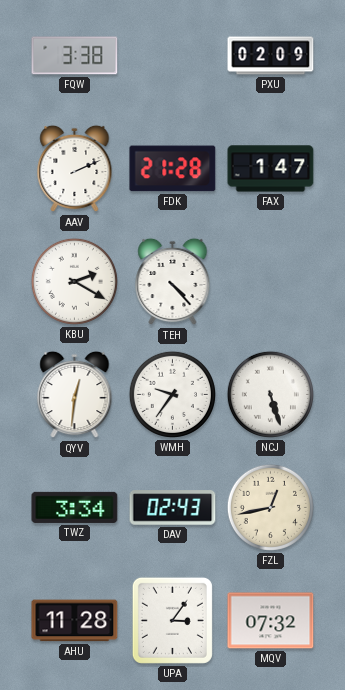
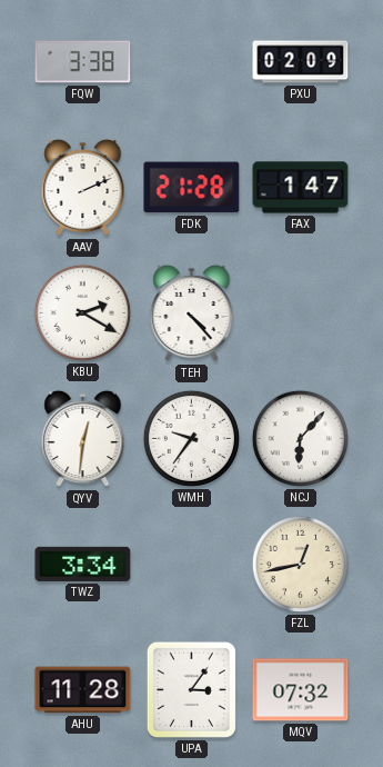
NCJ: 5:27 -> 6:07
DAV: 02:43 -> none
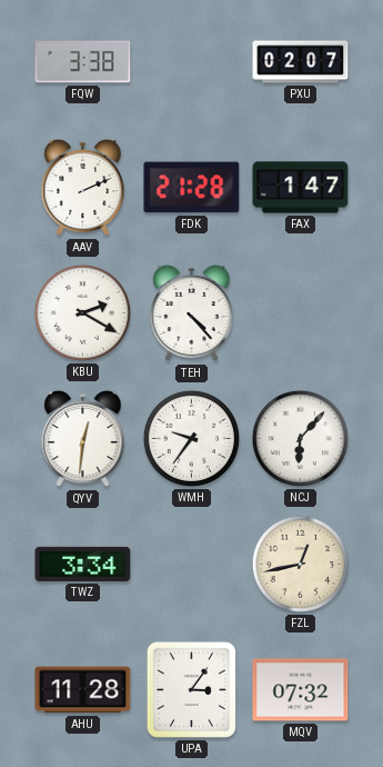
PXU: 02:09 -> 02:07
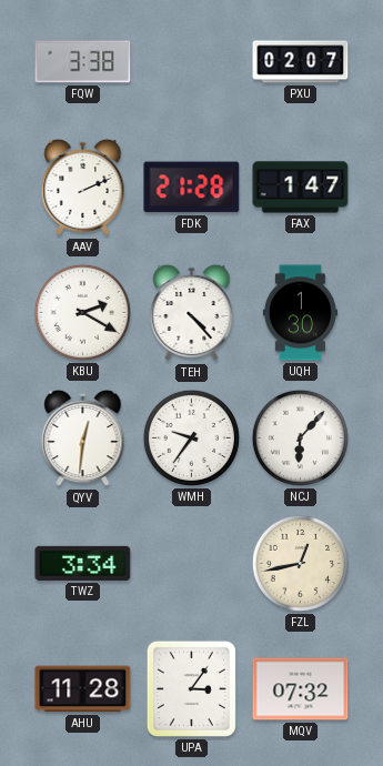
UQH: none -> 1:30
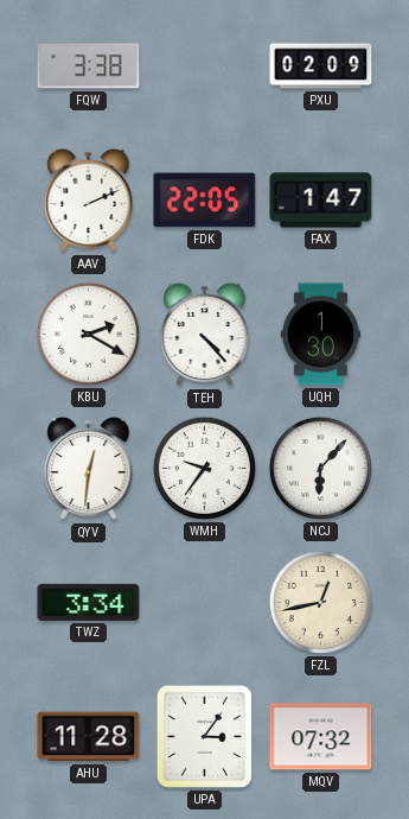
PXU: 02:07 -> 02:09
FDK: 21:28 -> 22:05
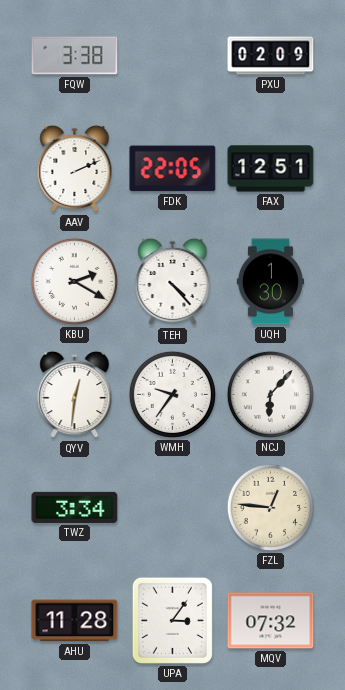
FAX: 1:47 -> 12:51
FZL: 12:43 -> 12:46
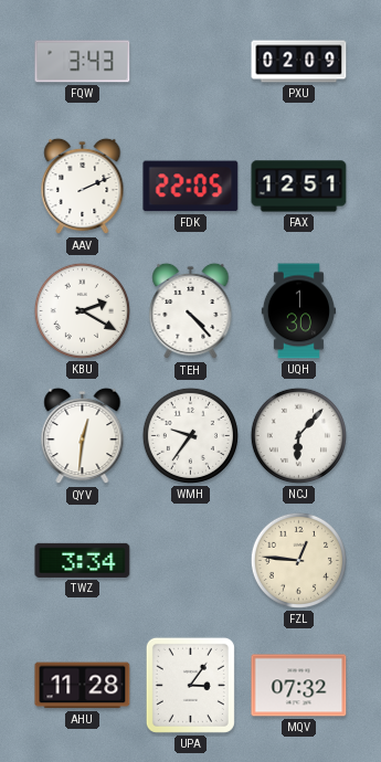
FQW: 3:38 -> 3:43
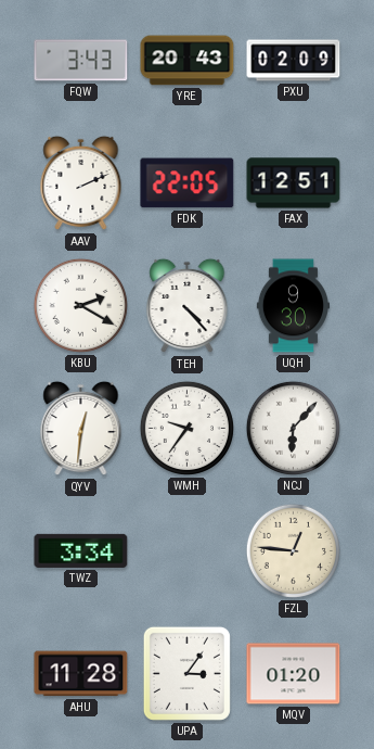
YRE: none -> 20:43
UQH: 1:30 -> 9:30
MQV: 07:32 -> 01:20
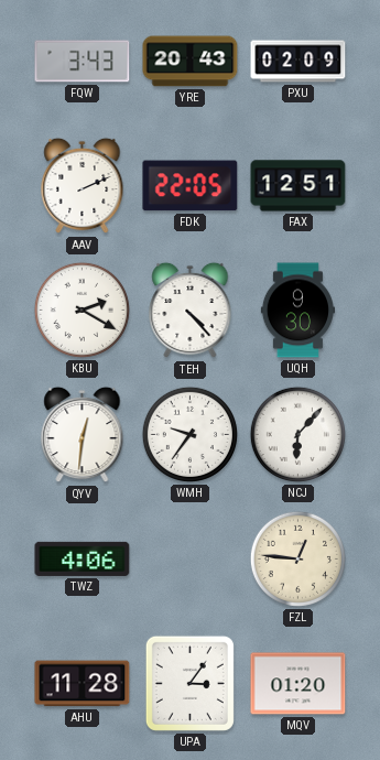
TWZ: 3:34 -> 4:06
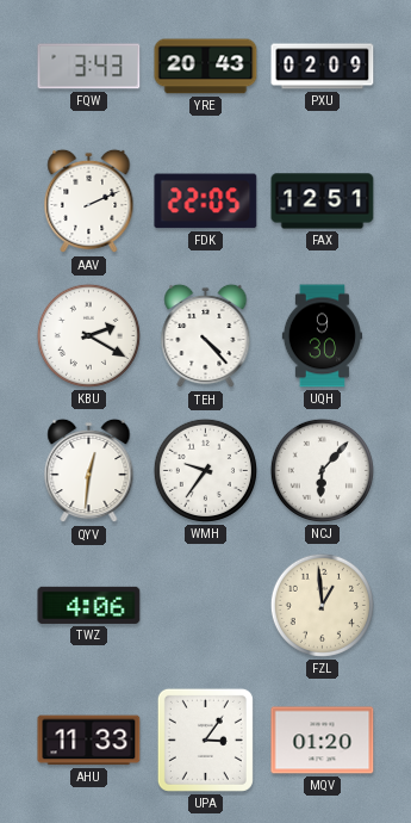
FZL: 12:46 -> 12:59
AHU: 11:28 -> 11:33
